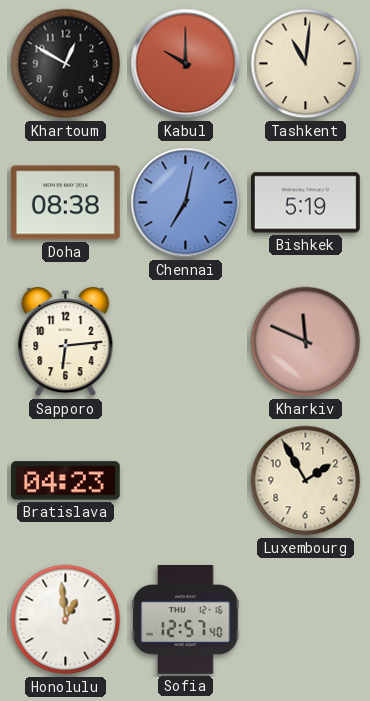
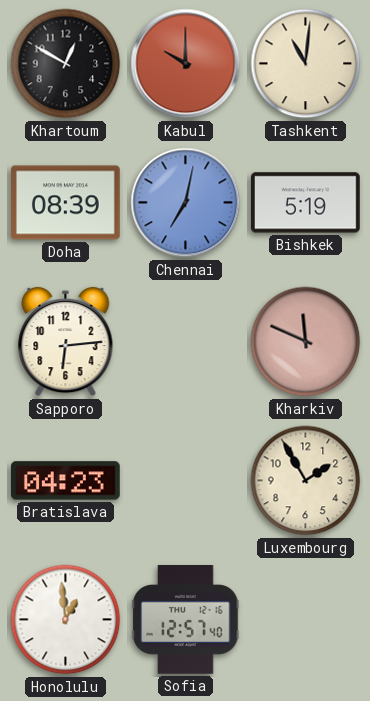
Doha: 08:38 -> 08:39
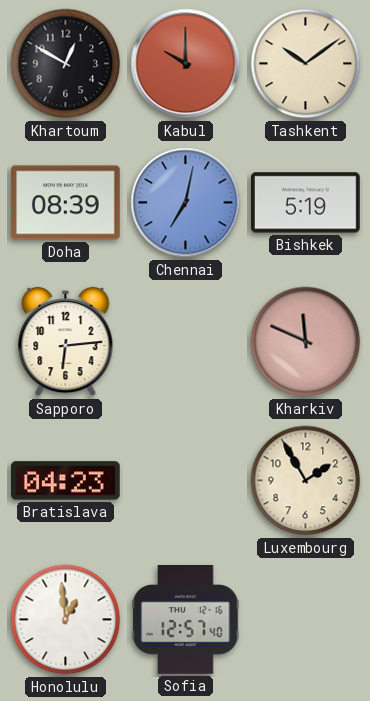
Tashkent: 11:01 -> 10:09
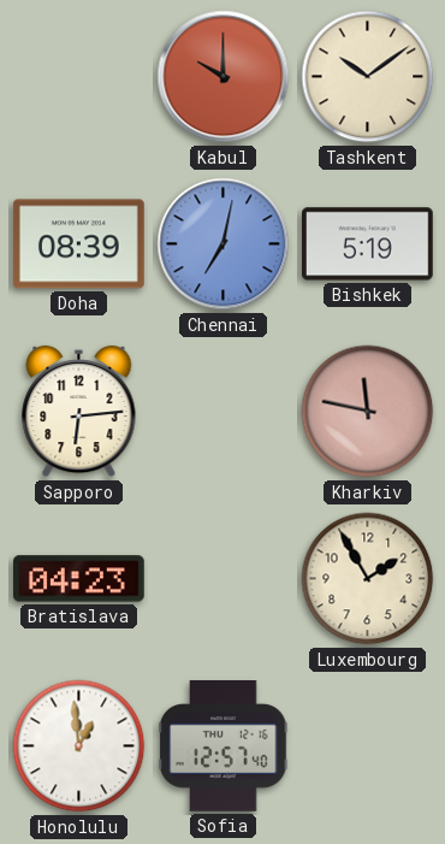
Khartoum: 12:50 -> none
Kharkiv: 11:49 -> 11:47
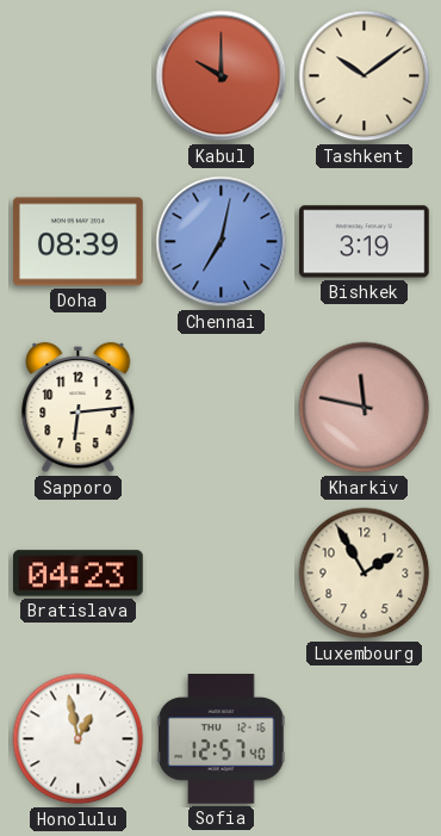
Bishkek: 5:19 -> 3:19
Honolulu: 12:59 -> 12:58
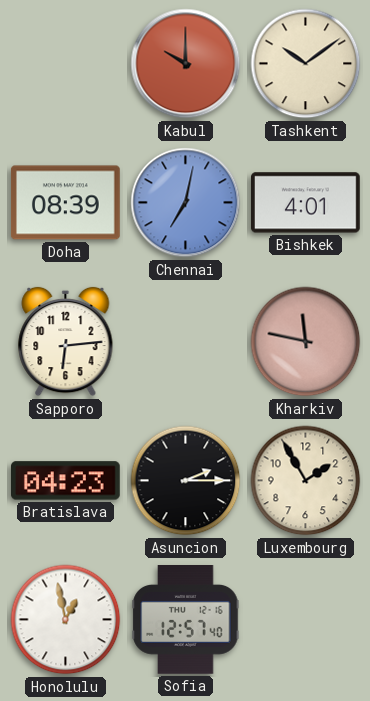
Bishkek: 3:19 -> 4:01
Asuncion: none -> 2:15
